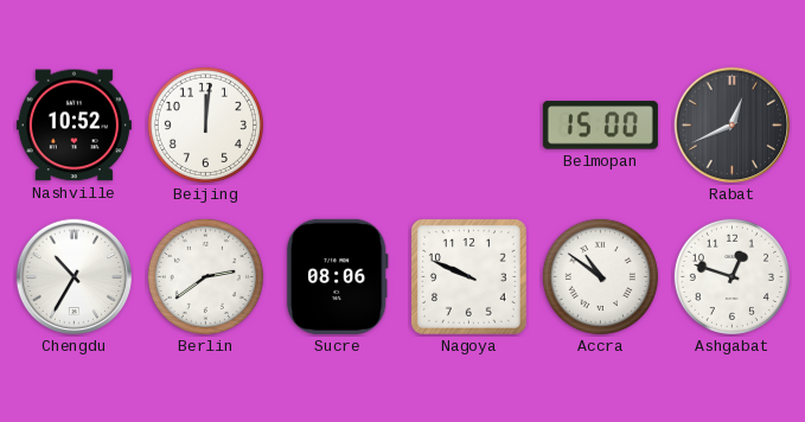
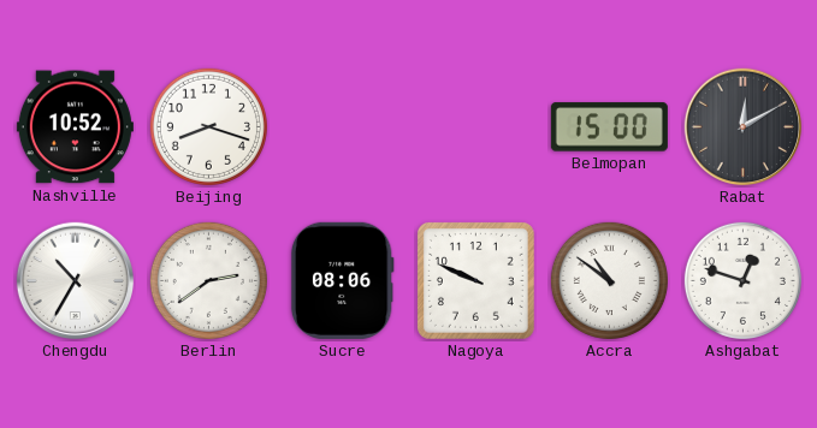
Beijing: 12:01 -> 8:18
Rabat: 12:41 -> 12:10
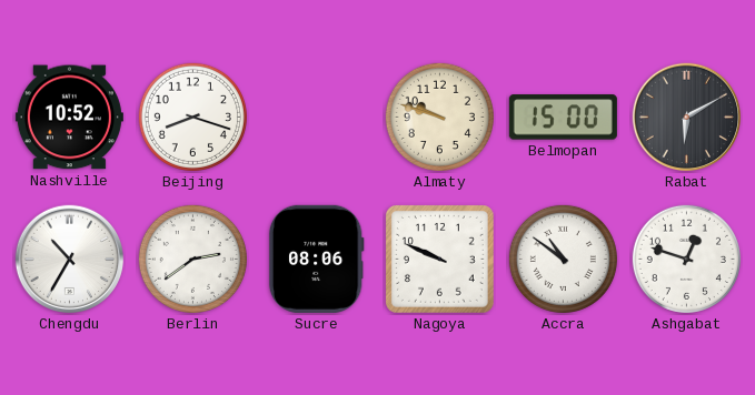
Almaty: none -> 9:48
Rabat: 12:10 -> 6:10
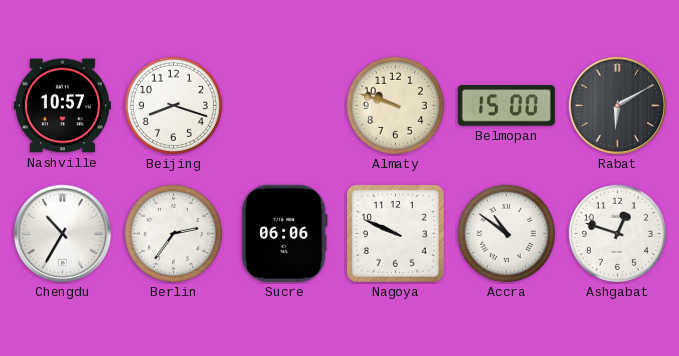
Nashville: 10:52 -> 10:57
Berlin: 2:39 -> 2:36
Sucre: 08:06 -> 06:06
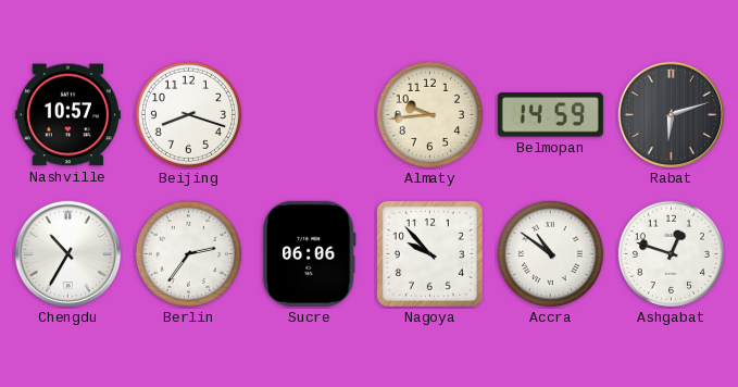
Almaty: 9:48 -> 9:44
Belmopan: 15:00 -> 14:59
Rabat: 6:10 -> 6:12
Nagoya: 9:49 -> 9:53
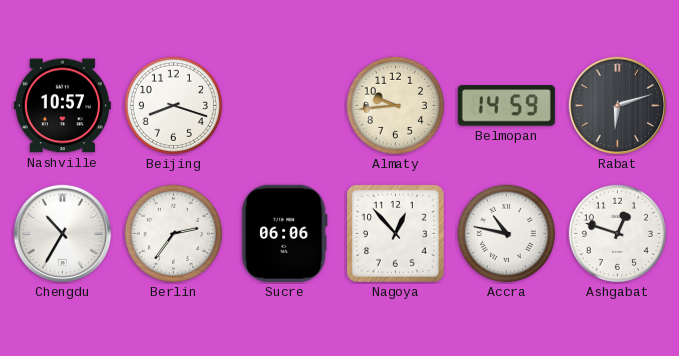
Nagoya: 9:53 -> 12:53
Accra: 10:51 -> 10:47
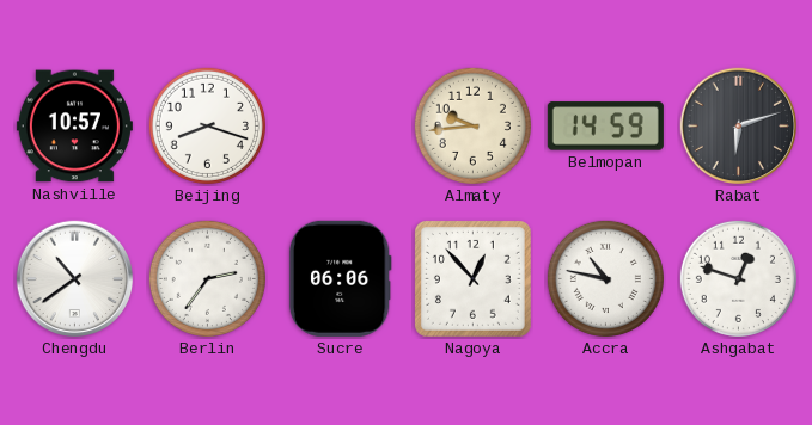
Chengdu: 10:35 -> 10:39
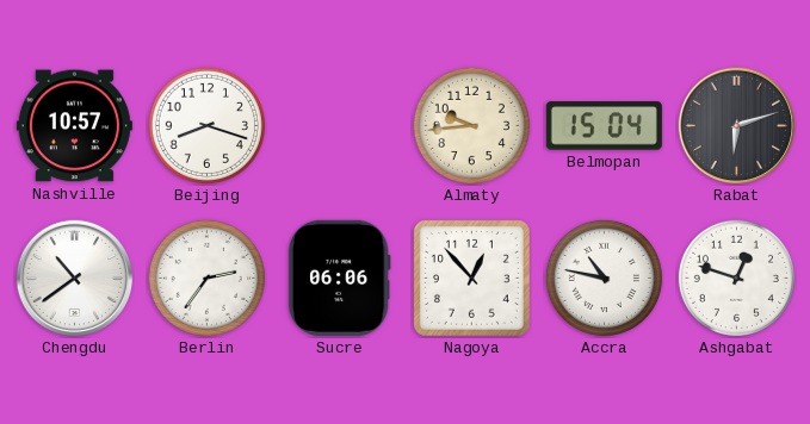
Belmopan: 14:59 -> 15:04
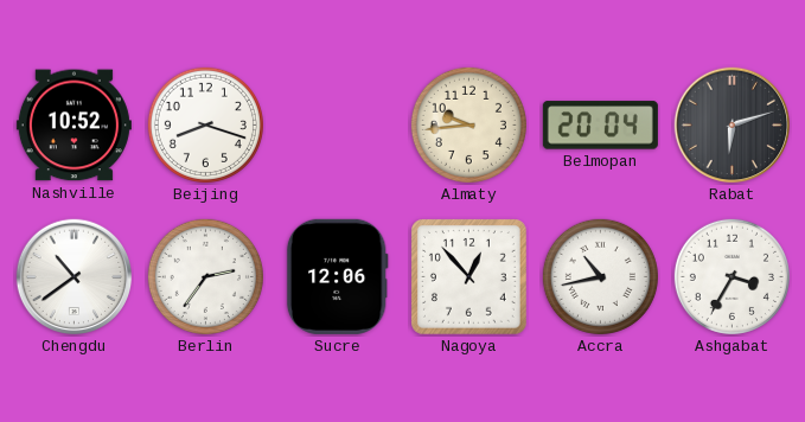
Nashville: 10:57 -> 10:52
Belmopan: 15:04 -> 20:04
Sucre: 06:06 -> 12:06
Accra: 10:47 -> 10:43
Ashgabat: 12:48 -> 3:35
